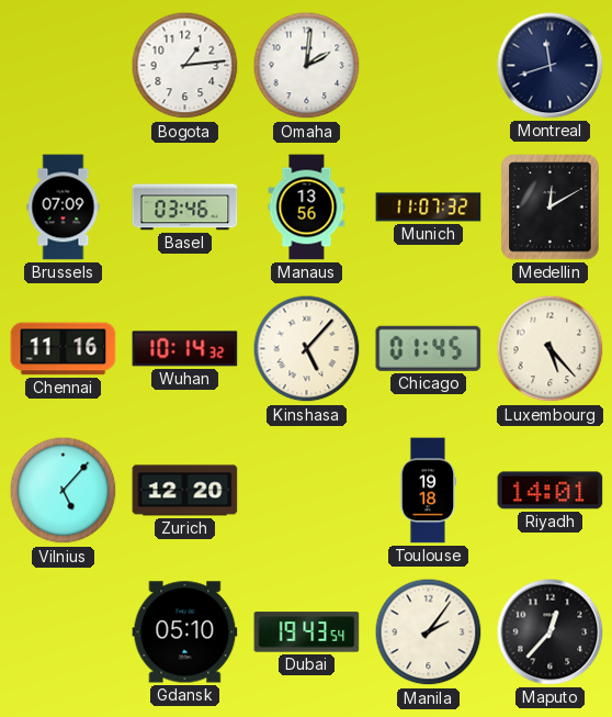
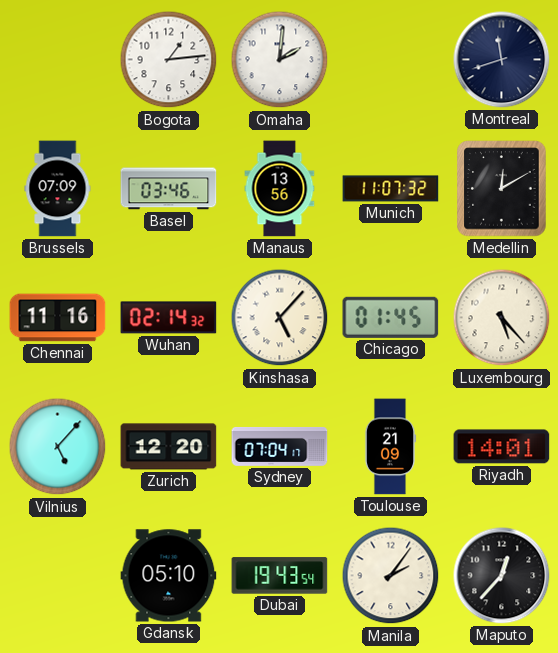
Wuhan: 10:14 -> 02:14
Sydney: none -> 07:04
Toulouse: 19:18 -> 21:09
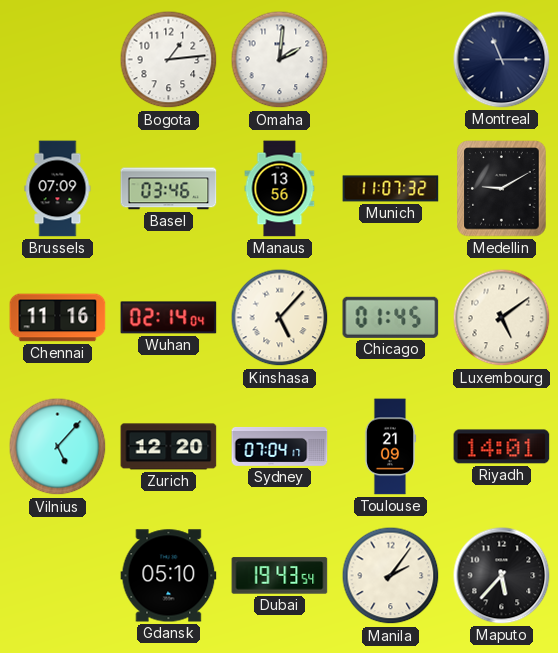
Montreal: 11:42 -> 11:15
Medellin: 12:10 -> 9:10
Wuhan: 02:14:32 -> 02:14:04
Luxembourg: 5:23 -> 5:09
Maputo: 12:37 -> 5:37
